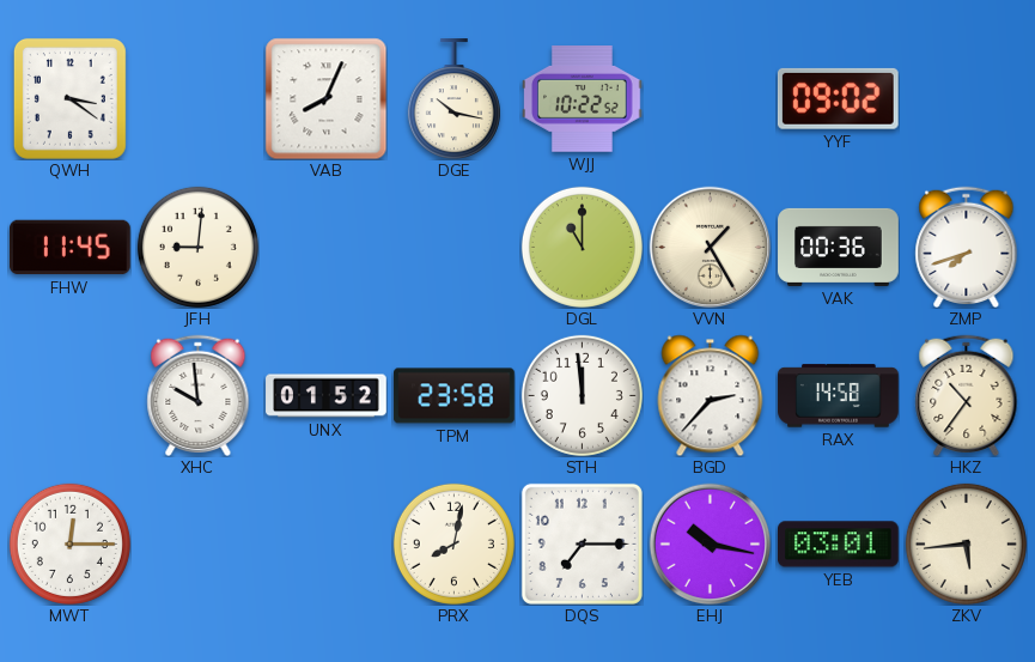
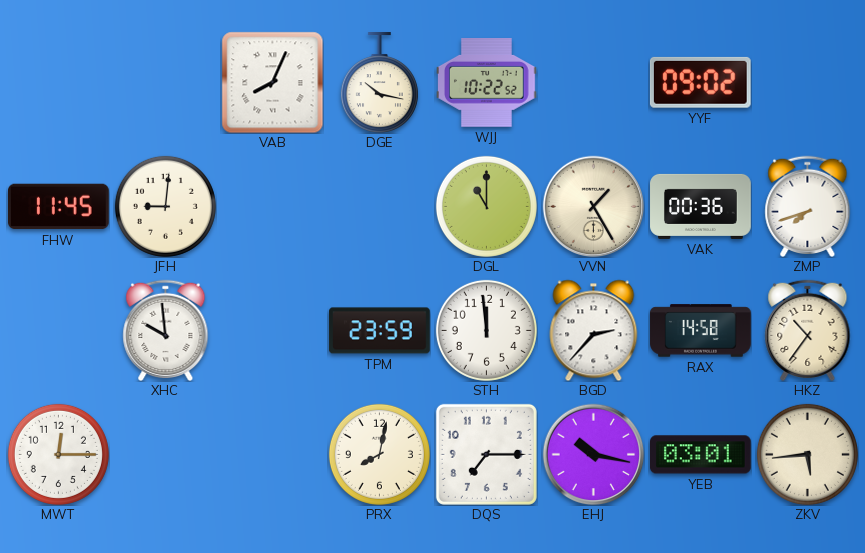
QWH: 3:21 -> none
UNX: 01:52 -> none
TPM: 23:58 -> 23:59
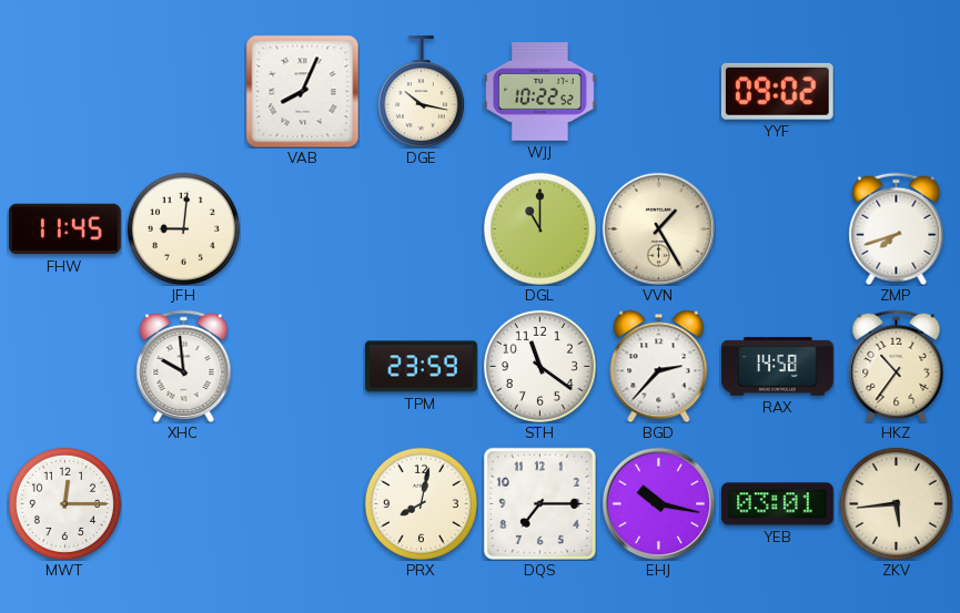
VAK: 00:36 -> none
STH: 11:59 -> 11:21
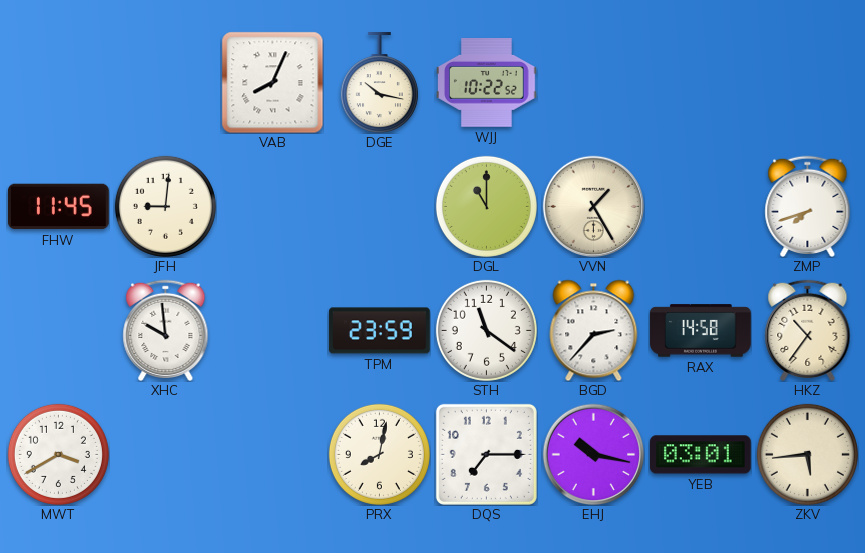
YYF: 09:02 -> none
MWT: 12:15 -> 3:40
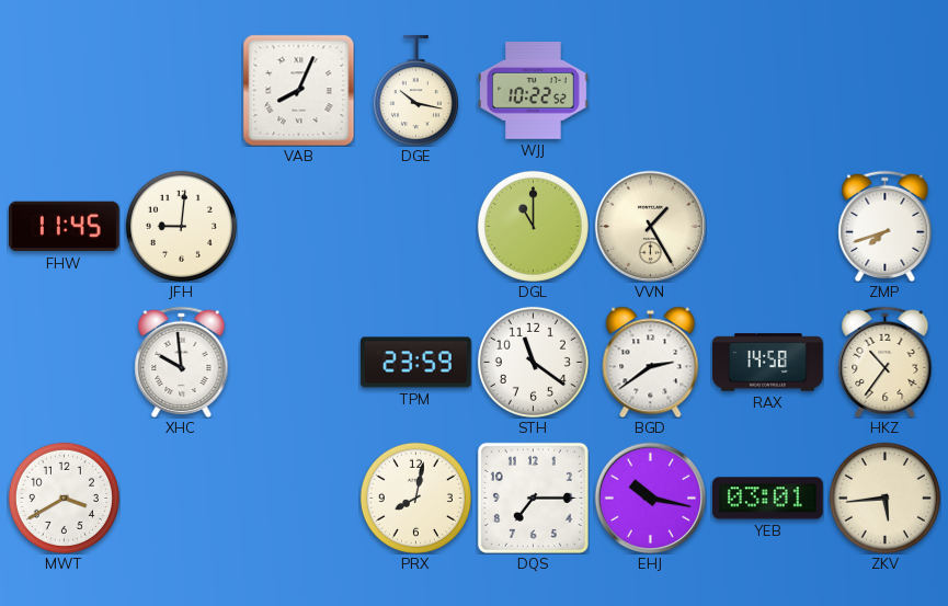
BGD: 2:37 -> 2:39
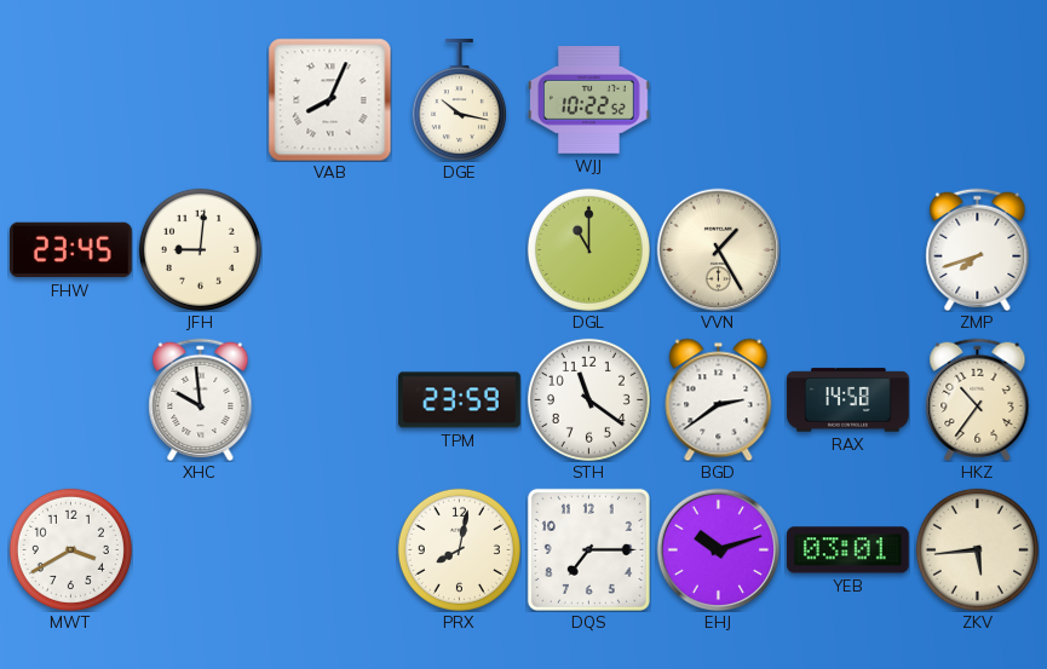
FHW: 11:45 -> 23:45
EHJ: 10:17 -> 10:12
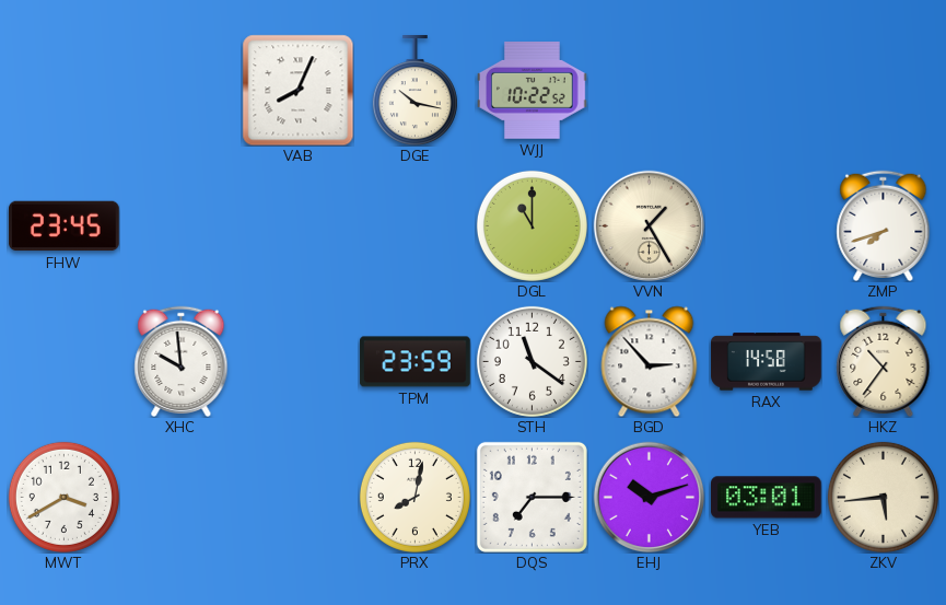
JFH: 9:01 -> none
BGD: 2:39 -> 2:53
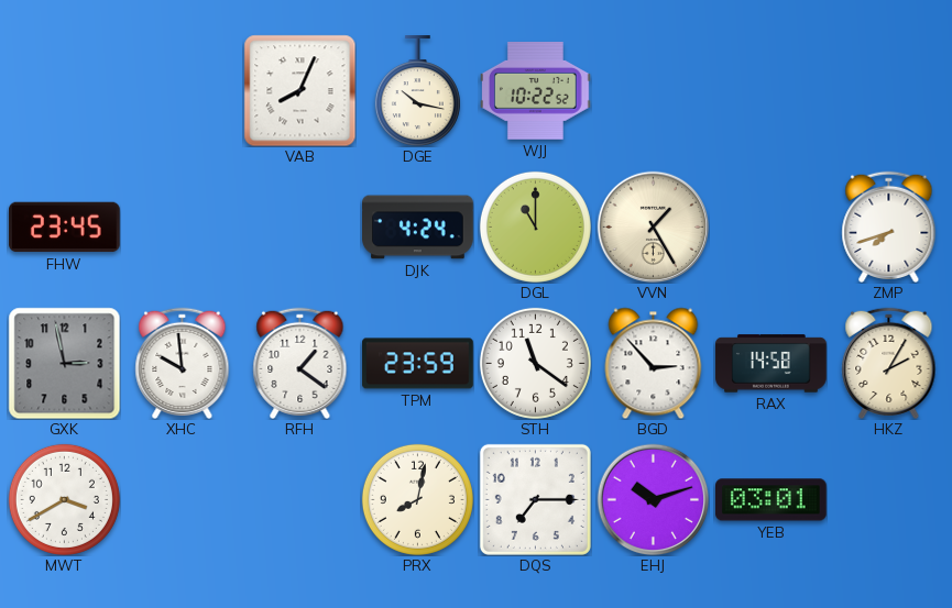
DJK: none -> 4:24
GXK: none -> 2:58
RFH: none -> 1:21
HKZ: 10:36 -> 2:05
ZKV: 5:44 -> none
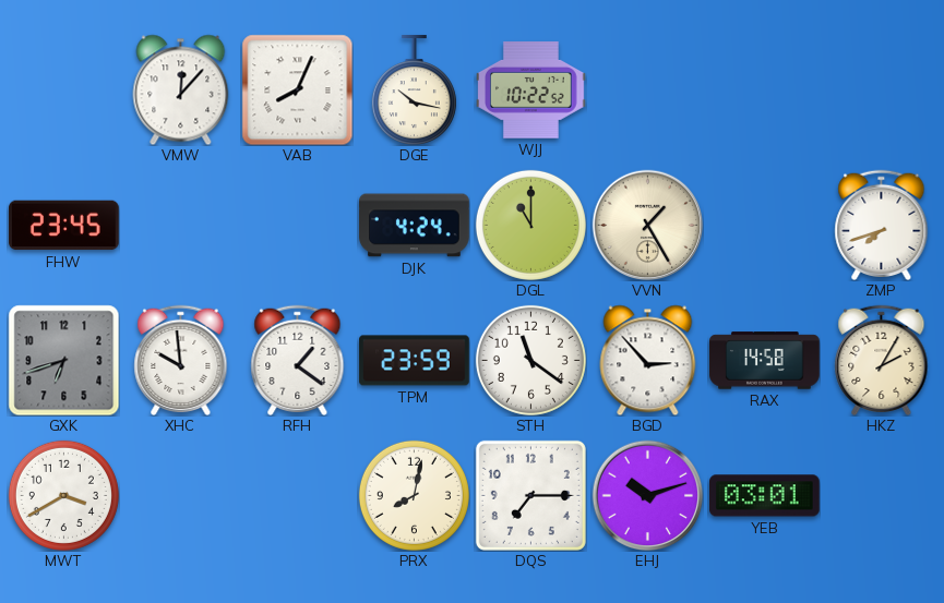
VMW: none -> 12:07
GXK: 2:58 -> 6:42
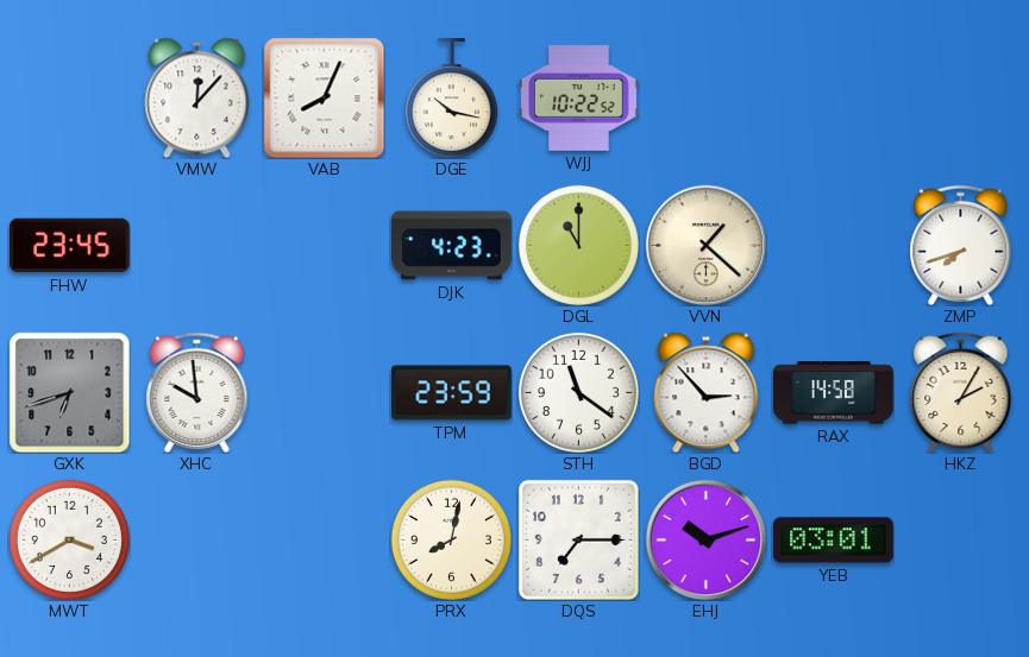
DJK: 4:24 -> 4:23
VVN: 1:25 -> 1:22
RFH: 1:21 -> none
